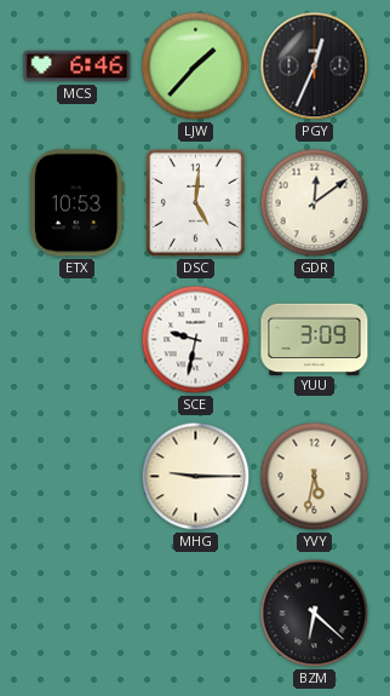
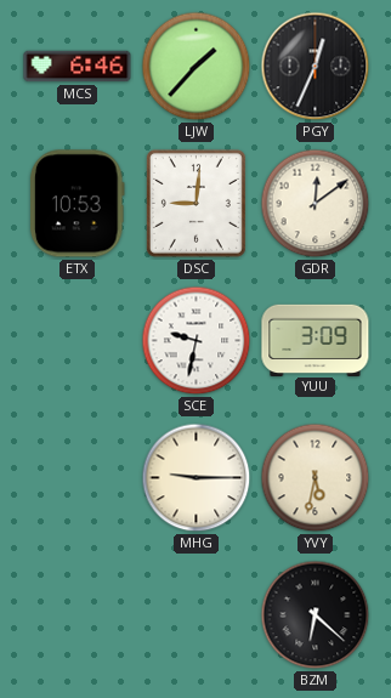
DSC: 5:01 -> 9:01
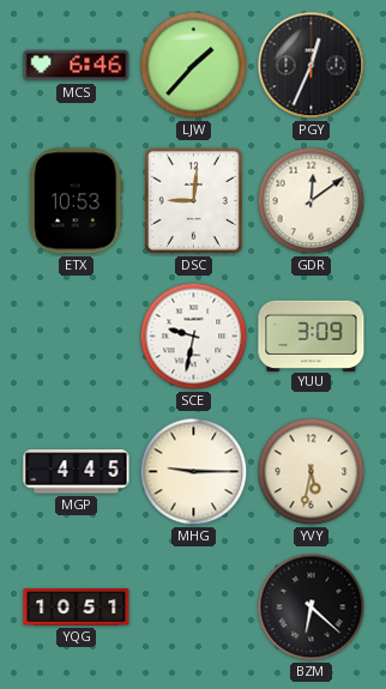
MGP: none -> 4:45
YQG: none -> 10:51
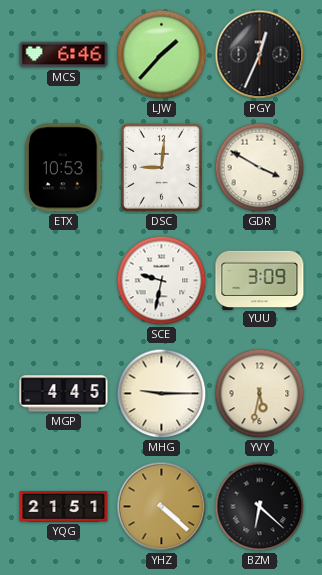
GDR: 12:09 -> 3:50
YQG: 10:51 -> 21:51
YHZ: none -> 4:22
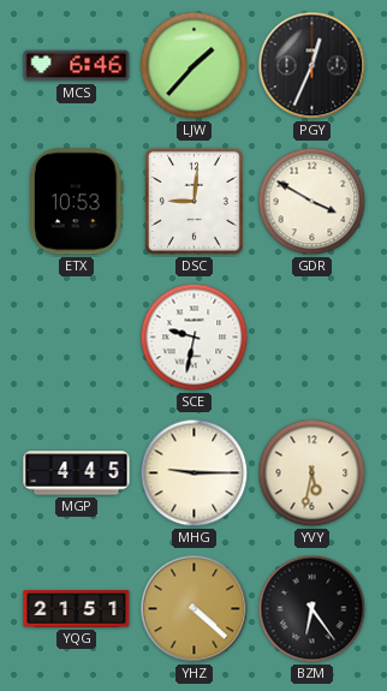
YUU: 3:09 -> none
BZM: 6:22 -> 6:24
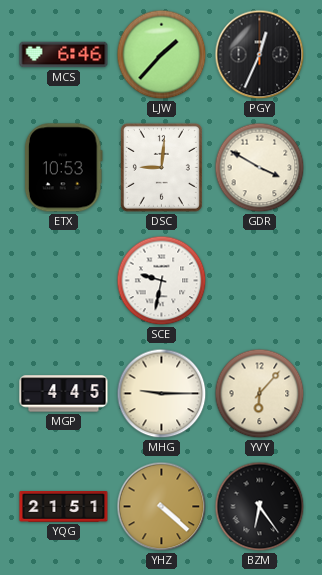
YVY: 5:32 -> 6:07
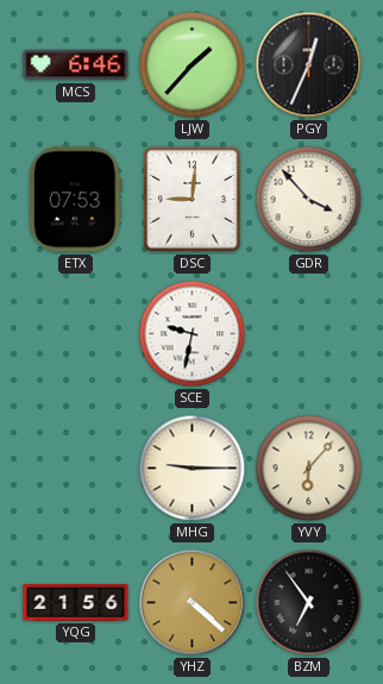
ETX: 10:53 -> 07:53
GDR: 3:50 -> 3:53
MGP: 4:45 -> none
YQG: 21:51 -> 21:56
BZM: 6:24 -> 6:54
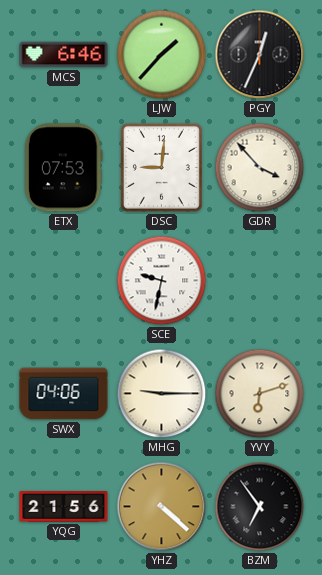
SWX: none -> 04:06
YVY: 6:07 -> 6:12
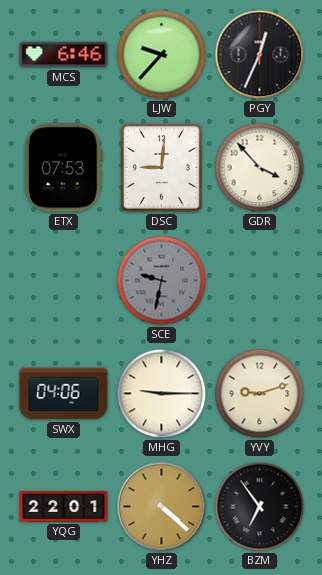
LJW: 1:37 -> 9:37
SCE dial: white -> grey
YVY: 6:12 -> 9:12
YQG: 21:56 -> 22:01
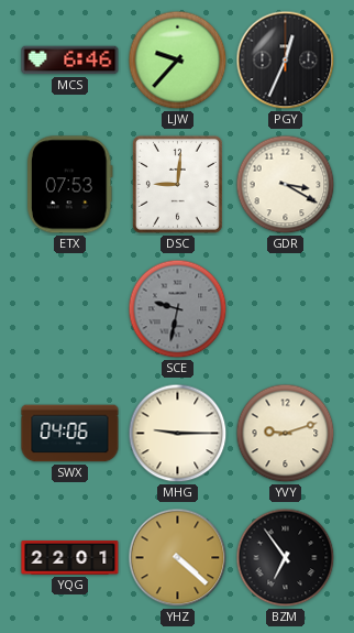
GDR: 3:53 -> 3:20
